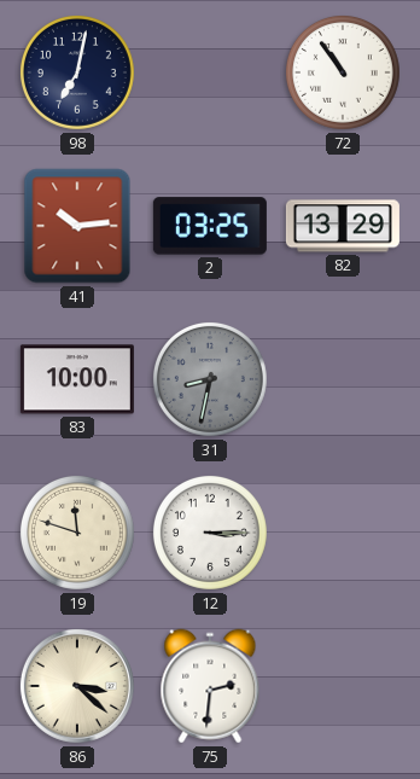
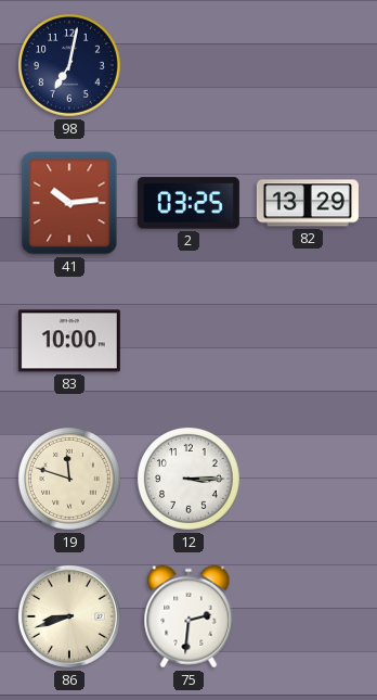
72: 10:54 -> none
31: 8:32 -> none
86: 3:22 -> 8:42
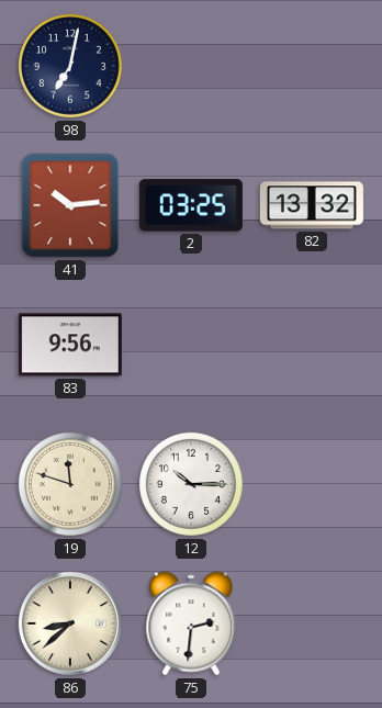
82: 13:29 -> 13:32
83: 10:00 -> 9:56
12: 3:15 -> 10:15
86: 8:42 -> 8:38
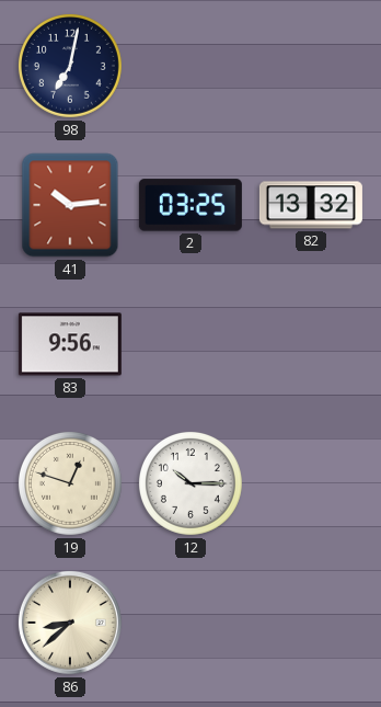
19: 11:48 -> 12:48
75: 2:31 -> none
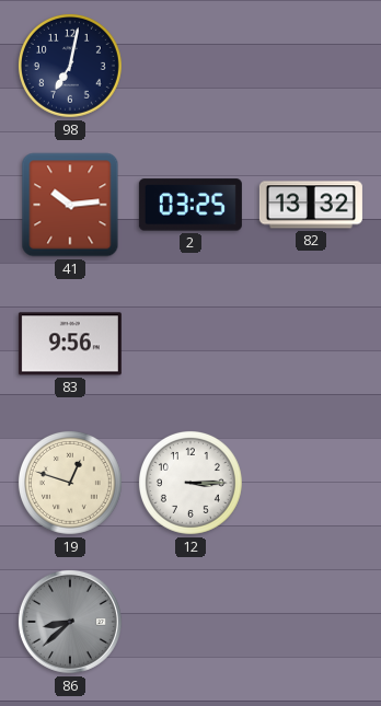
12: 10:15 -> 3:15
86 dial: cream -> grey
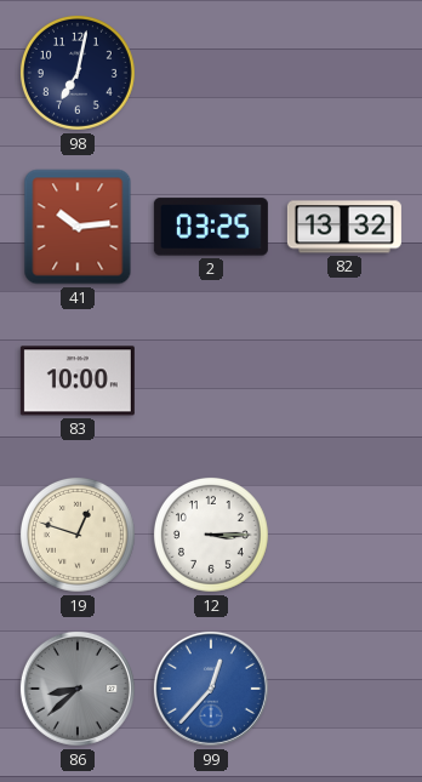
83: 9:56 -> 10:00
99: none -> 12:37
